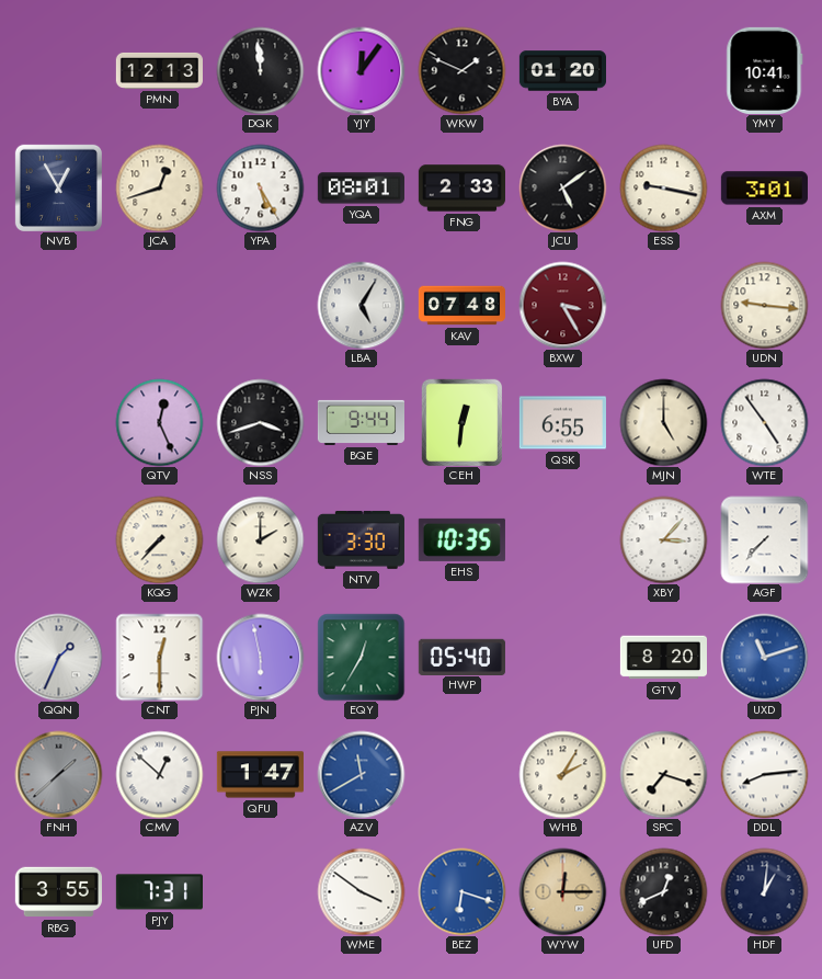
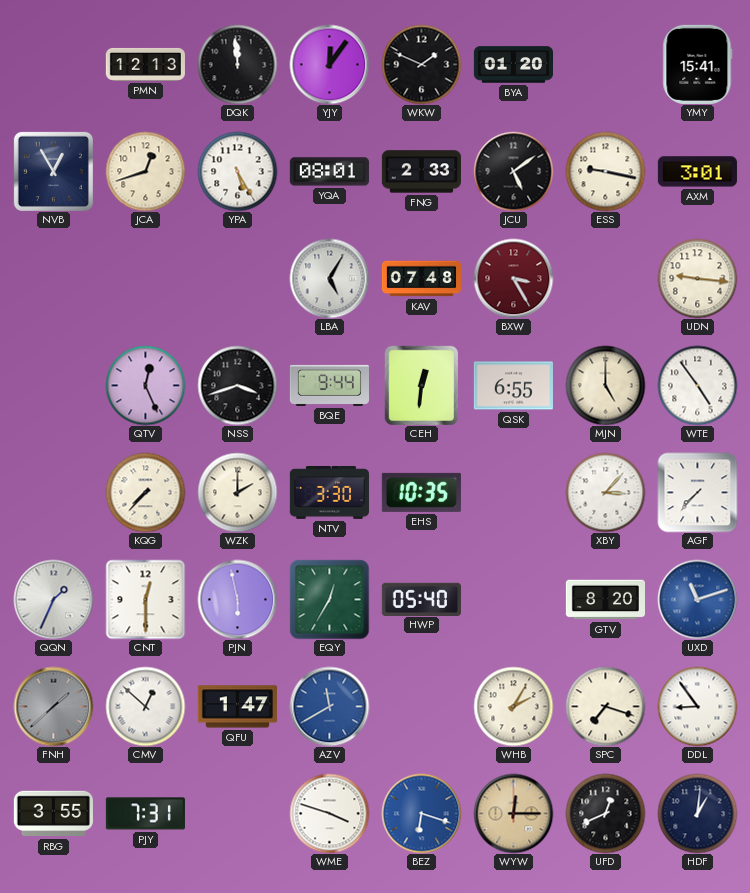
YMY: 10:41 -> 15:41
DDL: 8:14 -> 8:54
WME: 3:51 -> 3:48
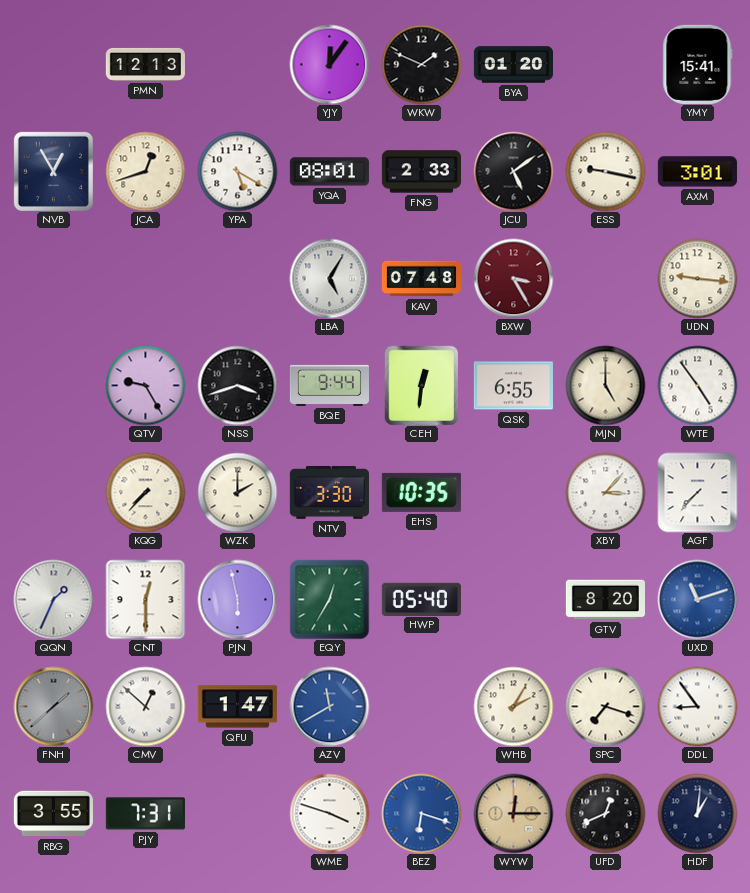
DQK: 11:59 -> none
YPA: 5:25 -> 5:20
QTV: 12:26 -> 9:25
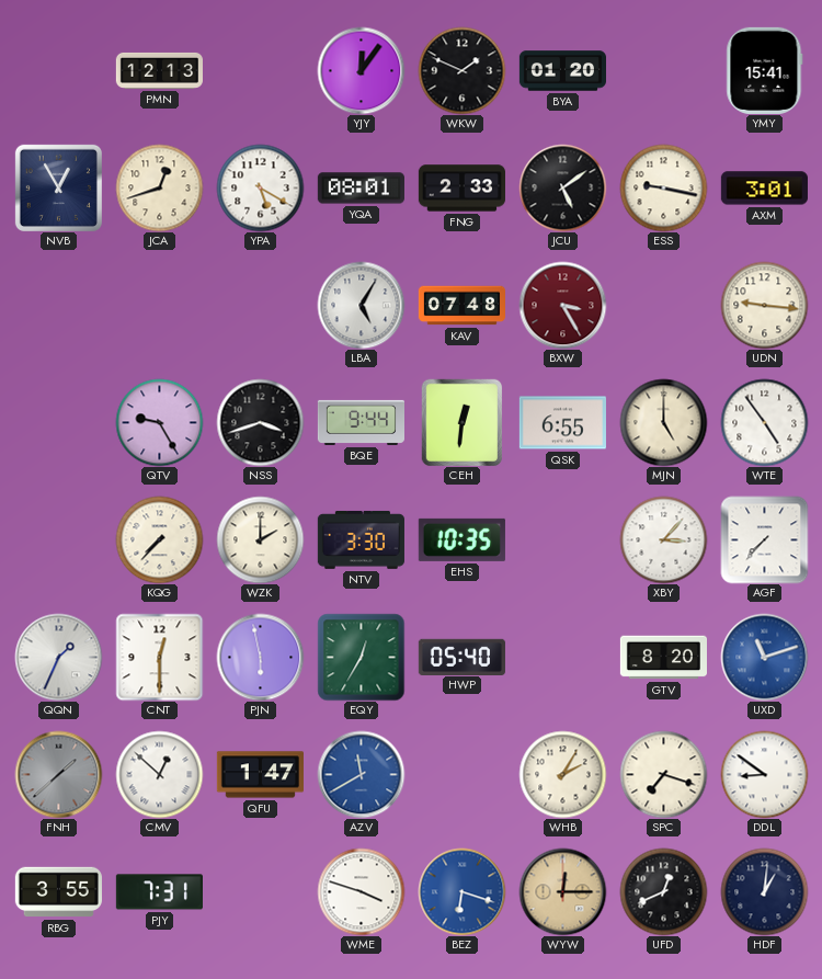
DDL: 8:54 -> 8:51
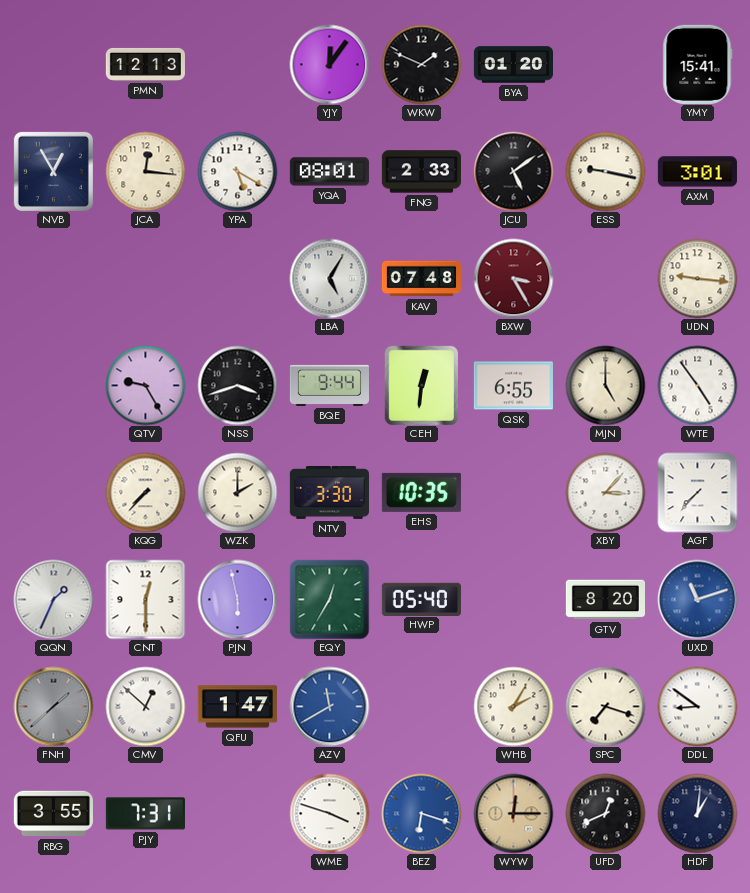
JCA: 12:42 -> 12:16
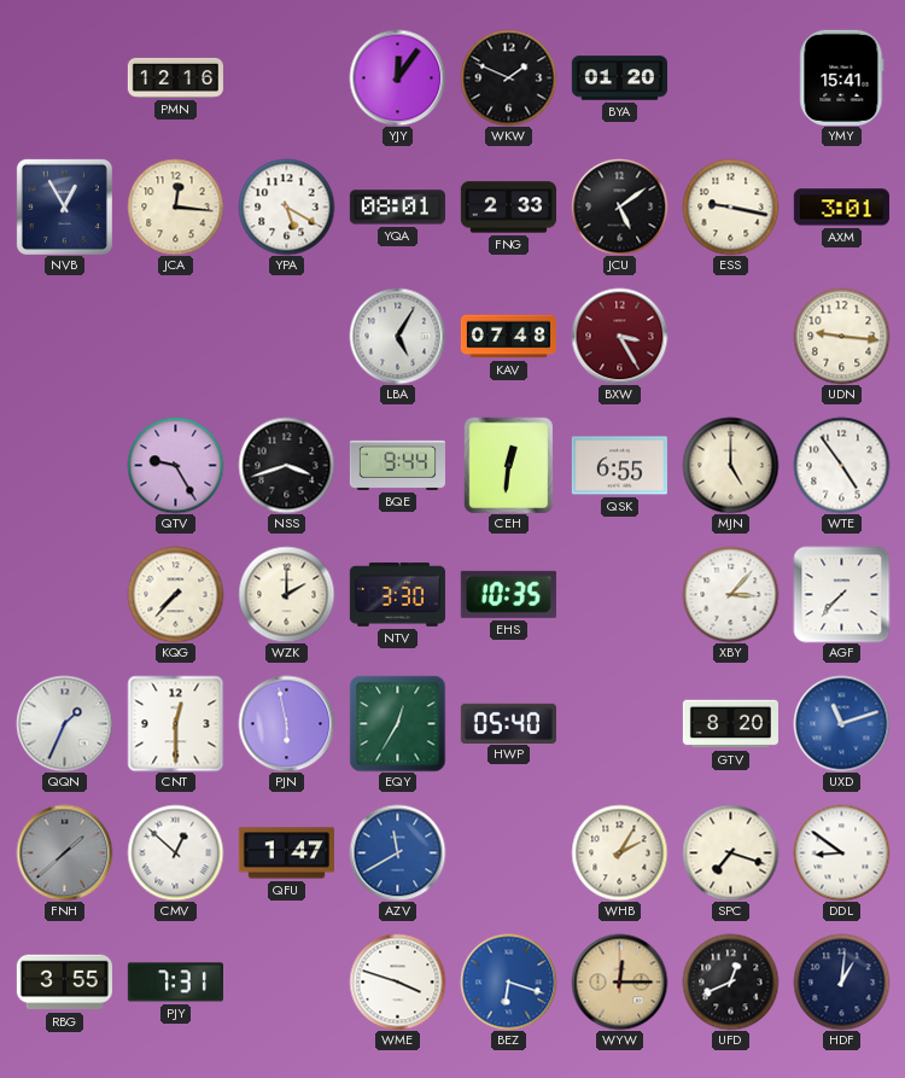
PMN: 12:13 -> 12:16
